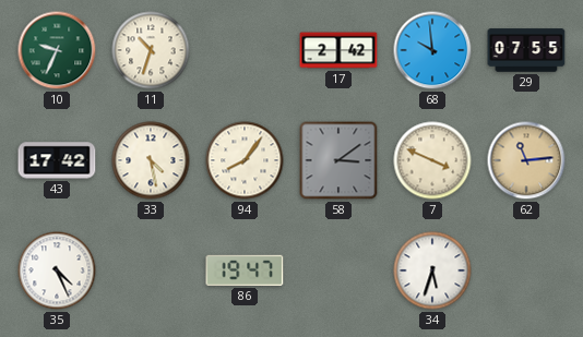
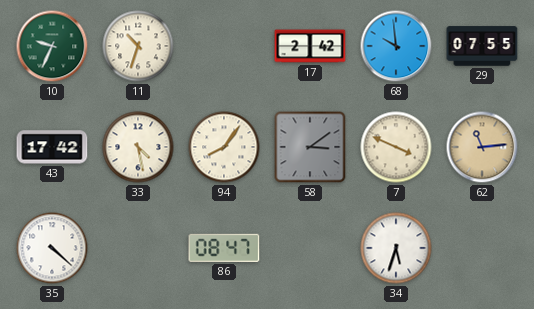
35: 4:26 -> 4:22
86: 19:47 -> 08:47
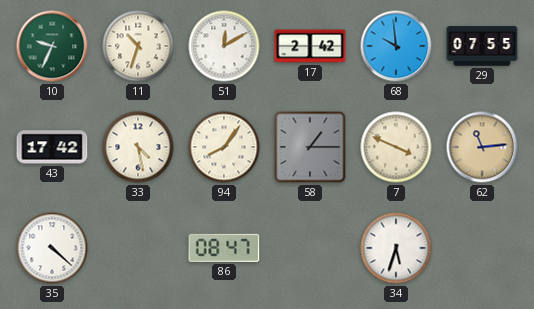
51: none -> 12:10
58: 3:09 -> 1:15
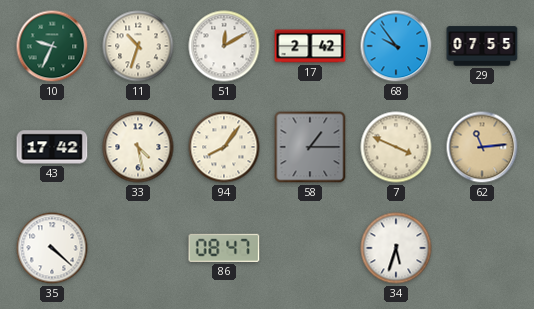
68: 9:59 -> 9:54
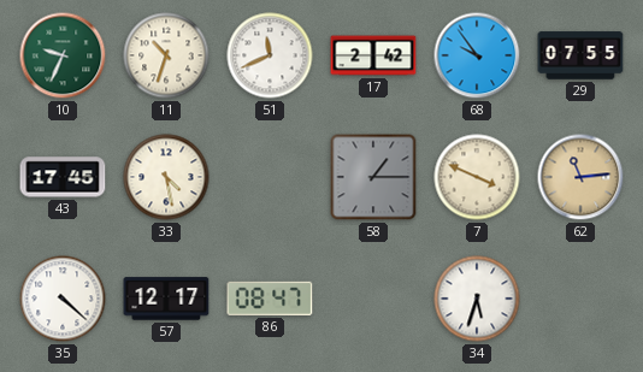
51: 12:10 -> 11:41
43: 17:42 -> 17:45
94: 8:06 -> none
57: none -> 12:17
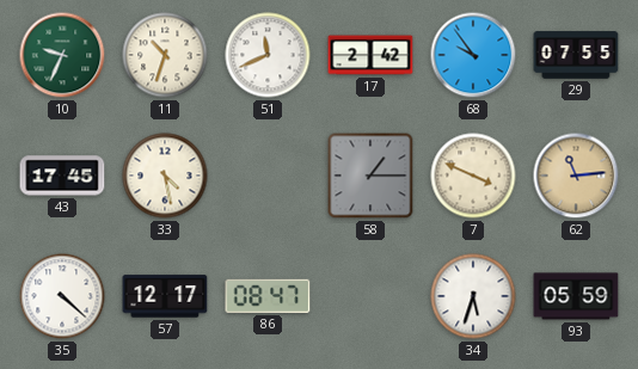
93: none -> 05:59
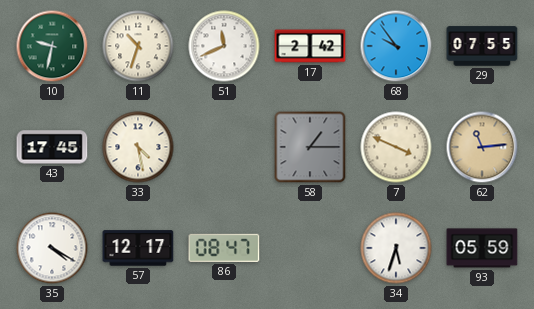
10: 9:34 -> 9:32
35: 4:22 -> 4:20
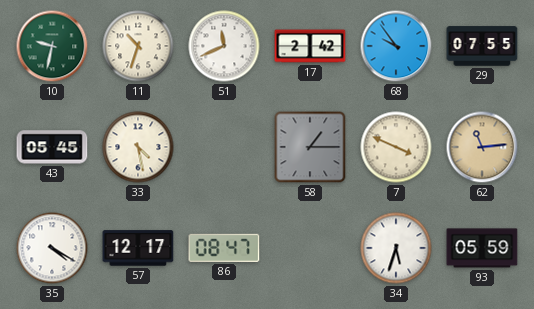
43: 17:45 -> 05:45
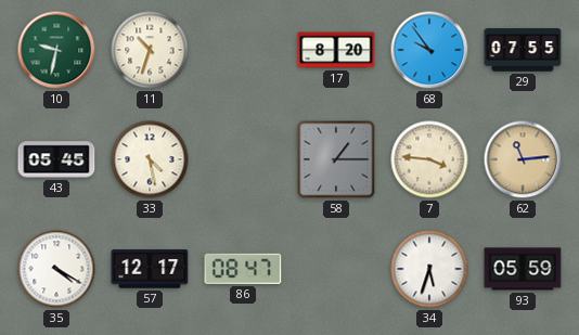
51: 11:41 -> none
17: 2:42 -> 8:20
7: 3:49 -> 3:46
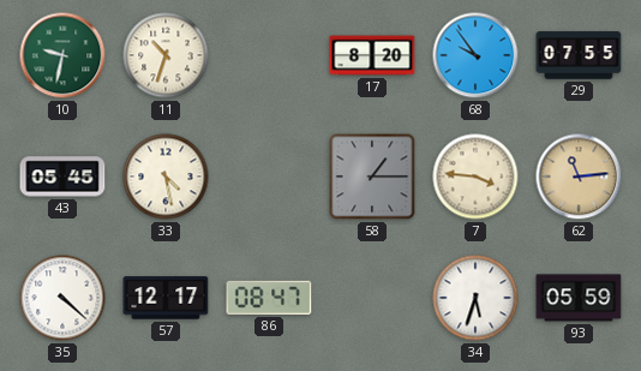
35: 4:20 -> 4:22
